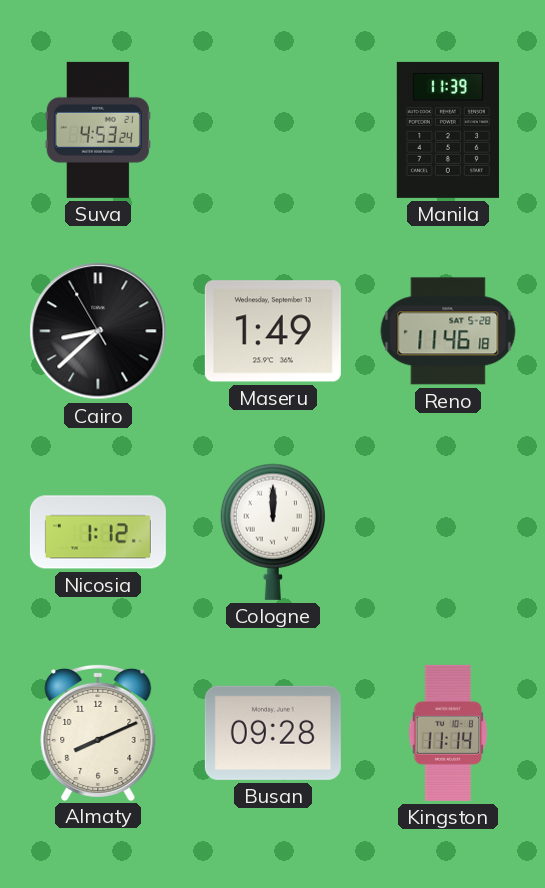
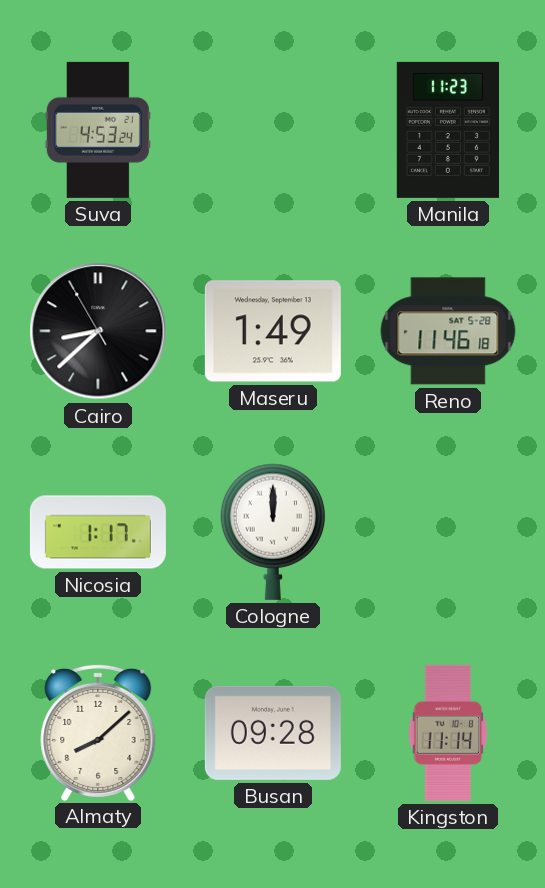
Manila: 11:39 -> 11:23
Nicosia: 1:12 -> 1:17
Almaty: 8:11 -> 8:08
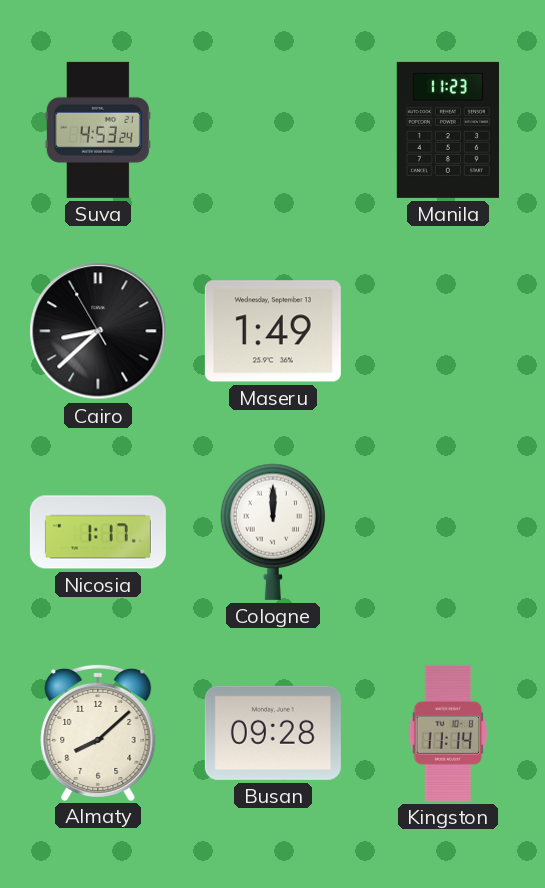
Reno: 11:46 -> none
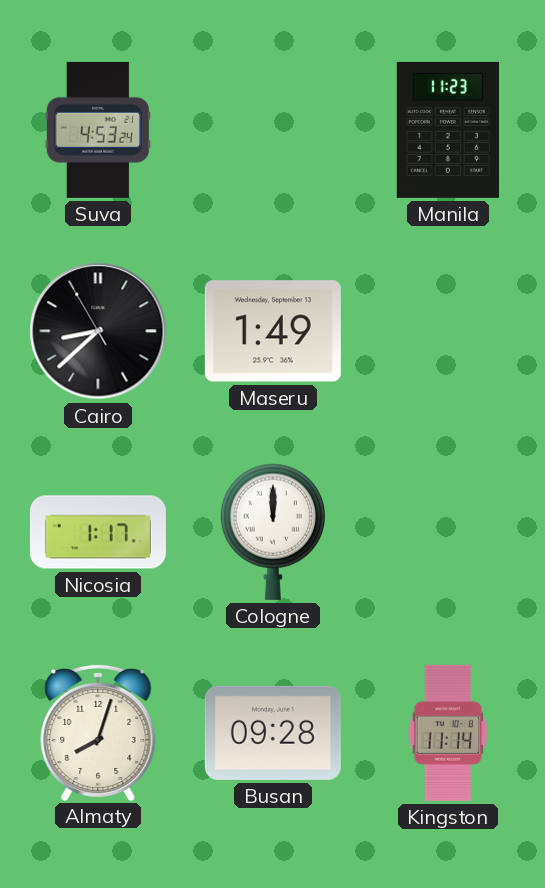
Almaty: 8:08 -> 8:03
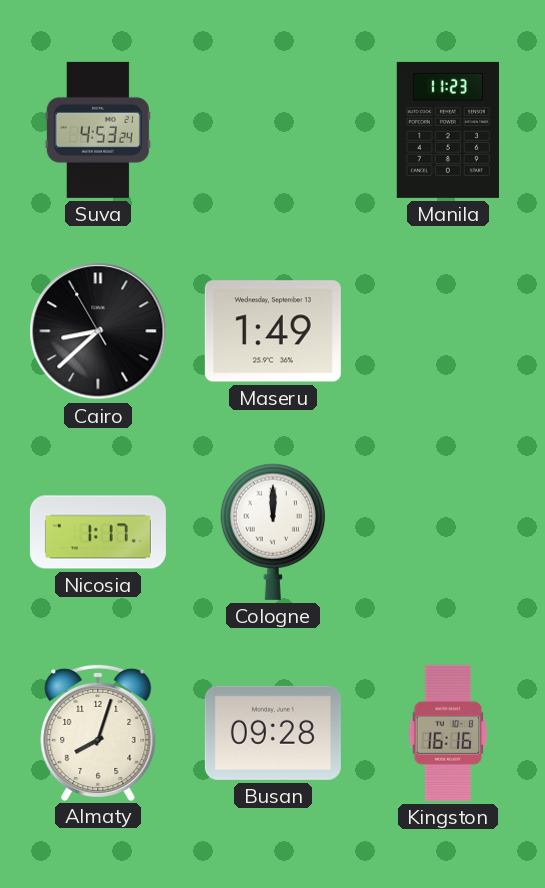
Kingston: 11:14 -> 16:16
